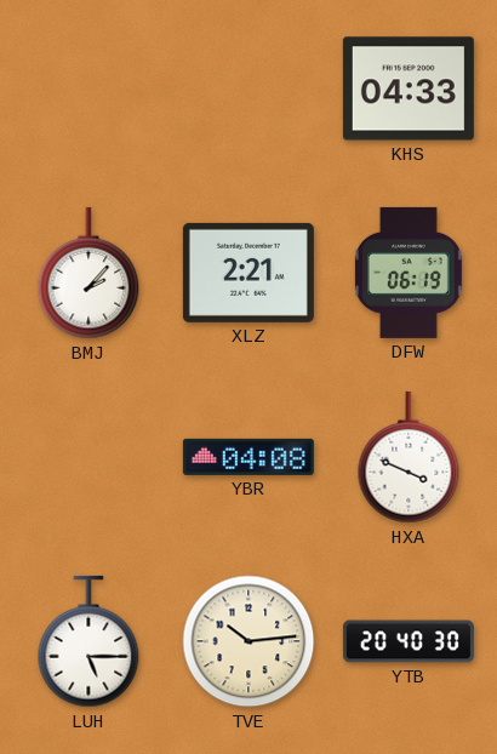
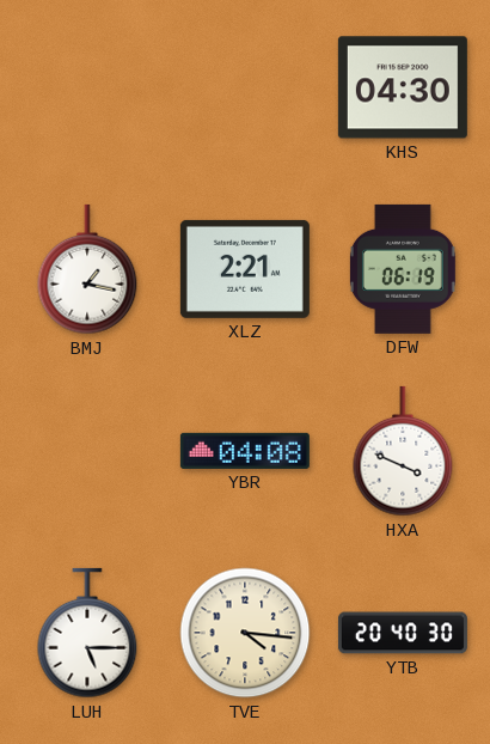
KHS: 04:33 -> 04:30
BMJ: 2:07 -> 1:17
TVE: 10:14 -> 4:16
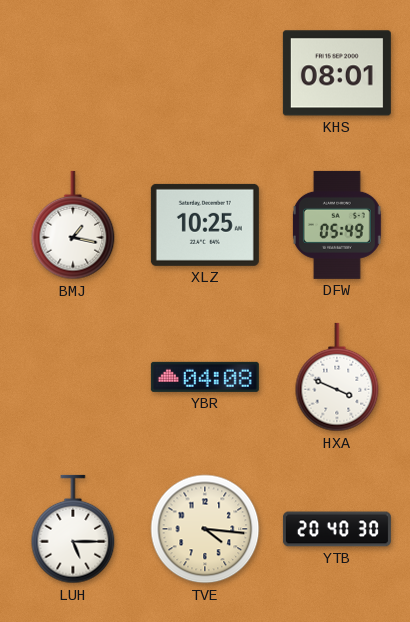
KHS: 04:30 -> 08:01
XLZ: 2:21 -> 10:25
DFW: 06:19 -> 05:49
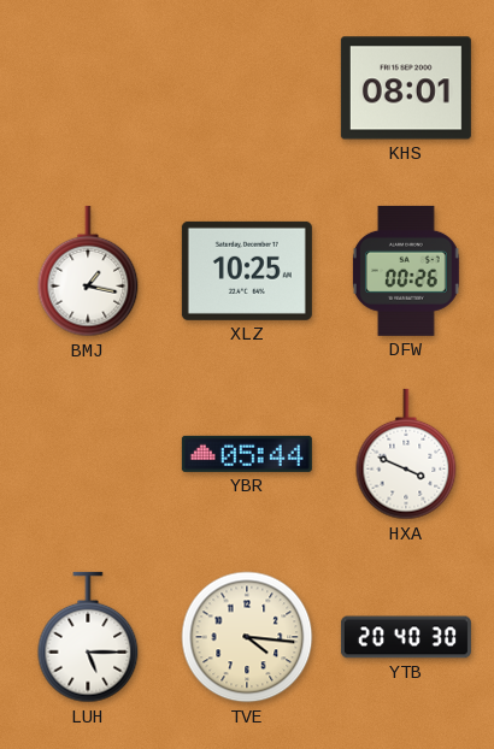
DFW: 05:49 -> 00:26
YBR: 04:08 -> 05:44
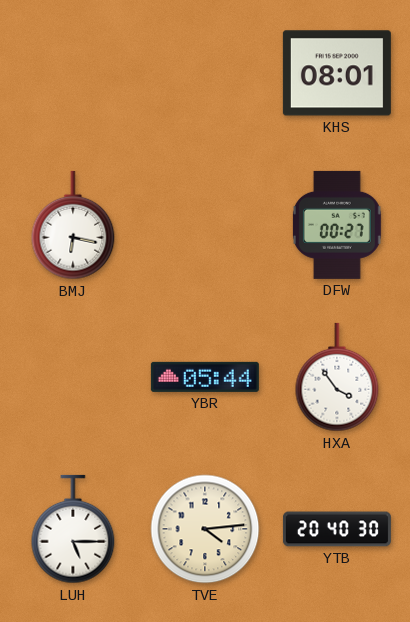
BMJ: 1:17 -> 6:17
XLZ: 10:25 -> none
DFW: 00:26 -> 00:27
HXA: 3:49 -> 3:54
TVE: 4:16 -> 4:14
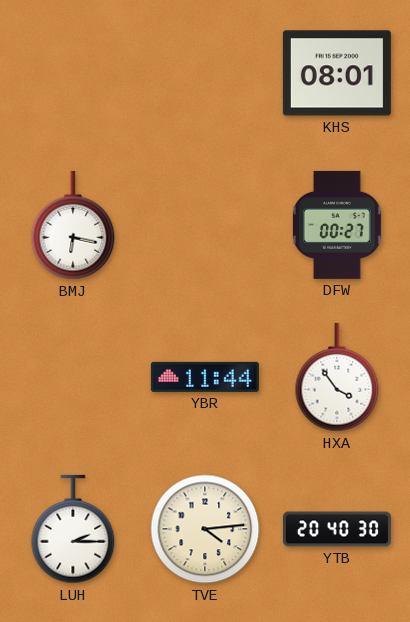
YBR: 05:44 -> 11:44
LUH: 5:15 -> 2:15
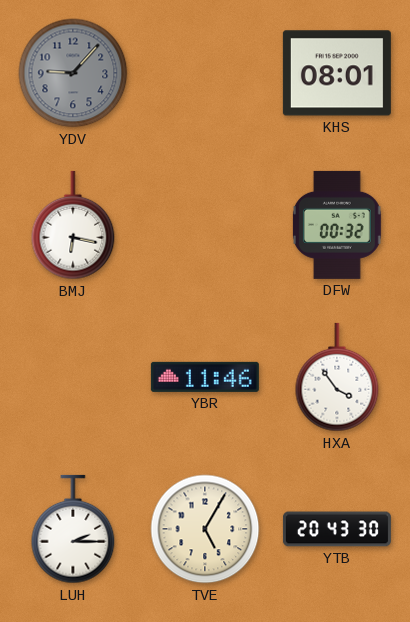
YDV: none -> 9:07
DFW: 00:27 -> 00:32
YBR: 11:44 -> 11:46
TVE: 4:14 -> 5:05
YTB: 20:40 -> 20:43
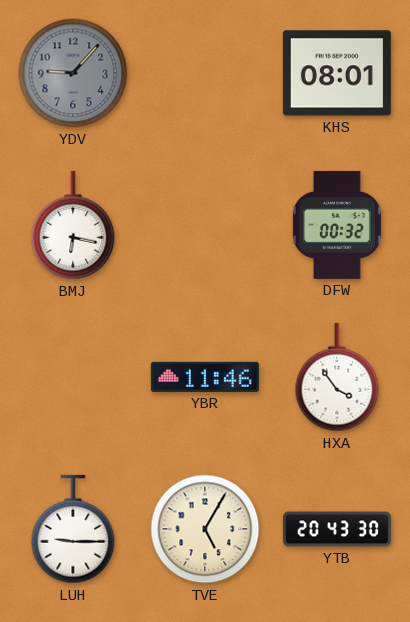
LUH: 2:15 -> 9:15
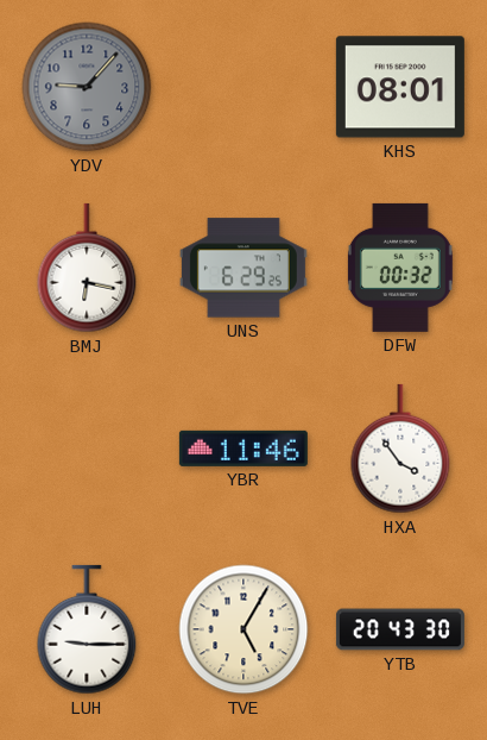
UNS: none -> 6:29
